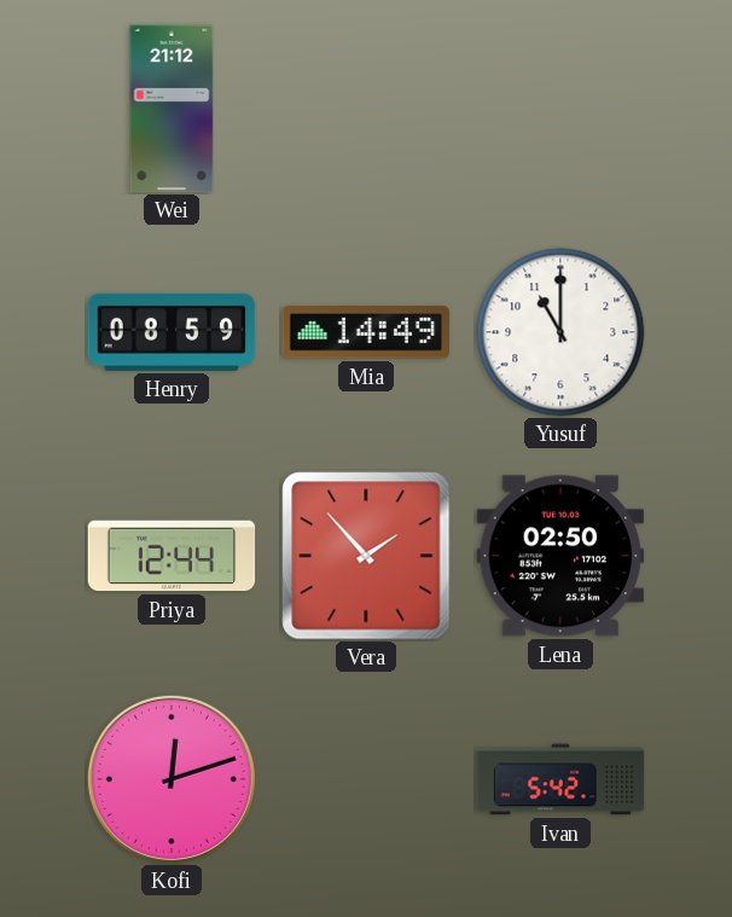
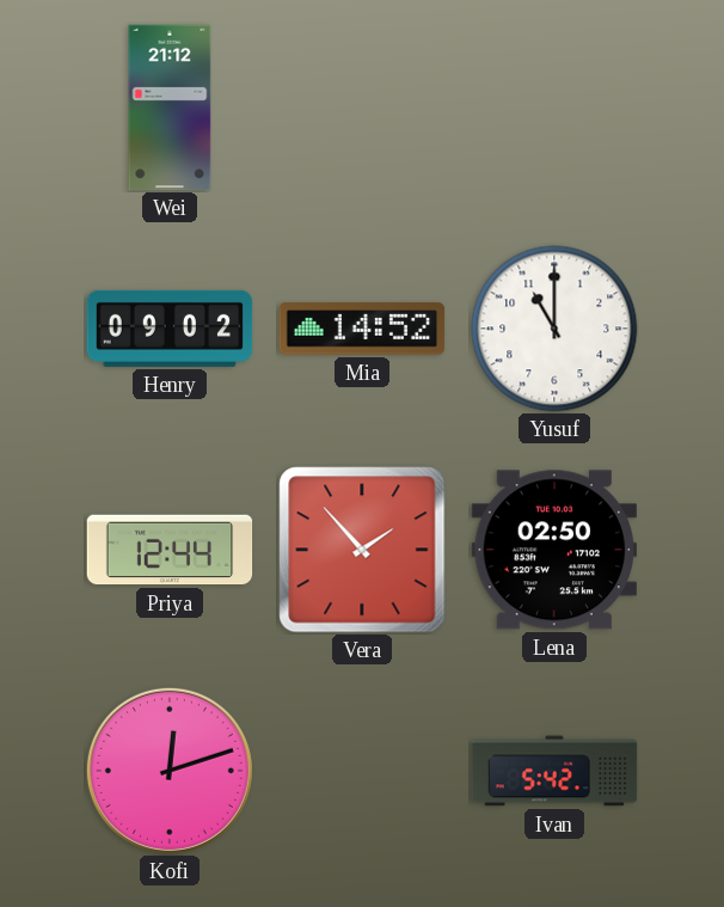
Henry: 08:59 -> 09:02
Mia: 14:49 -> 14:52
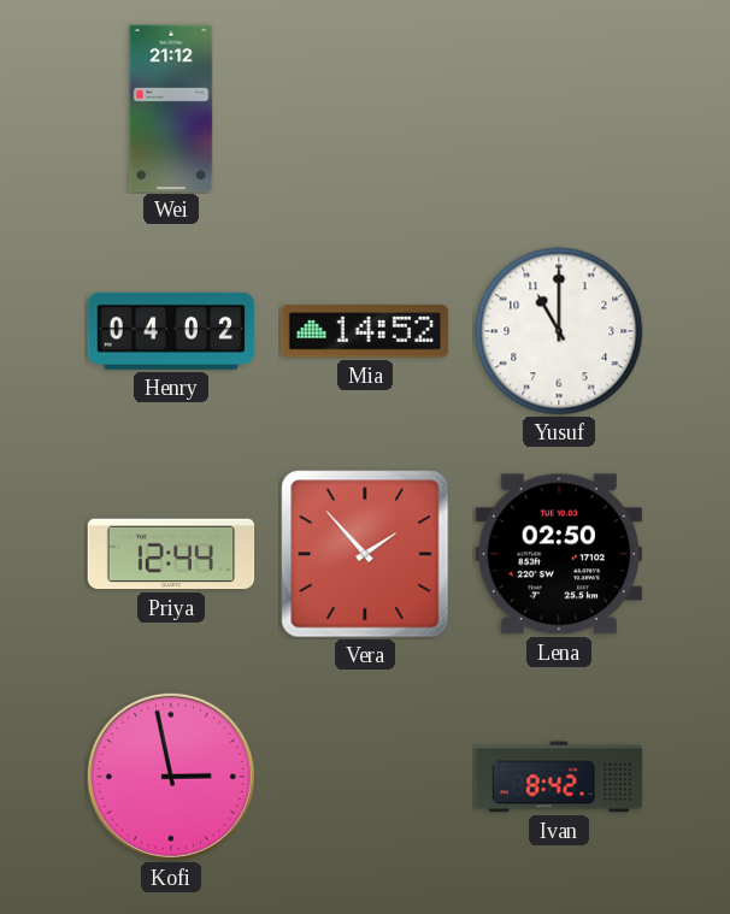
Henry: 09:02 -> 04:02
Kofi: 12:12 -> 2:58
Ivan: 5:42 -> 8:42
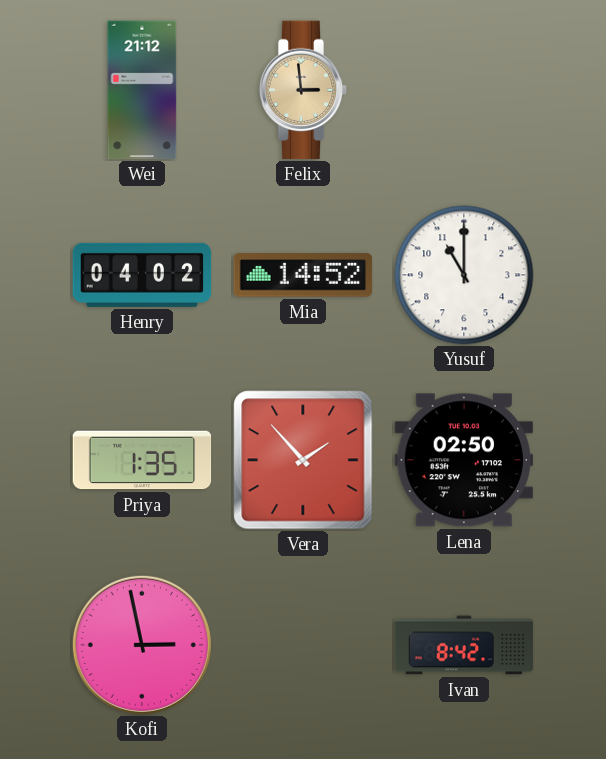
Felix: none -> 2:59
Priya: 12:44 -> 1:35
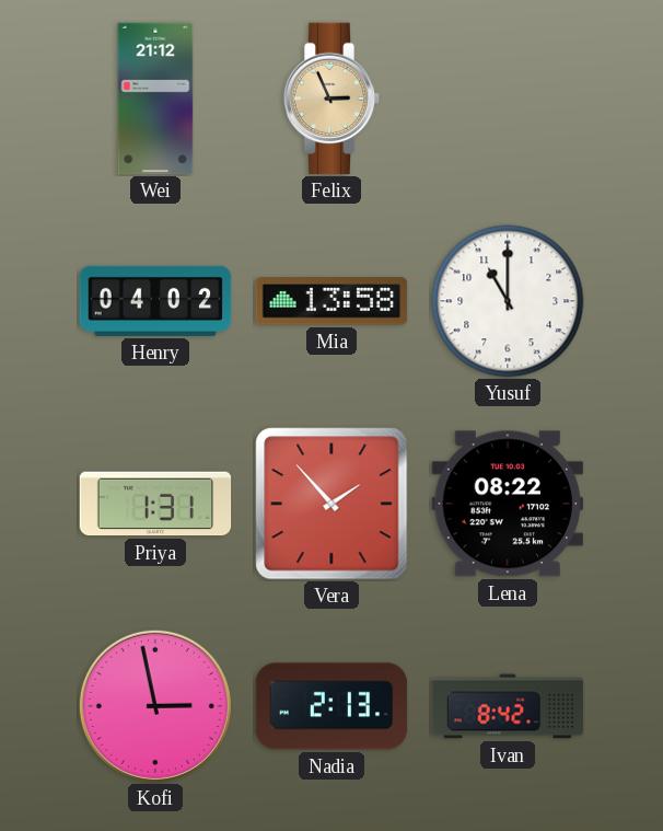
Felix: 2:59 -> 2:56
Mia: 14:52 -> 13:58
Priya: 1:35 -> 1:31
Lena: 02:50 -> 08:22
Nadia: none -> 2:13
